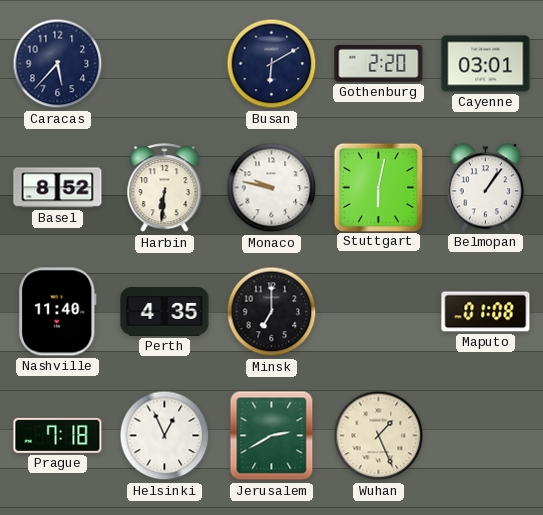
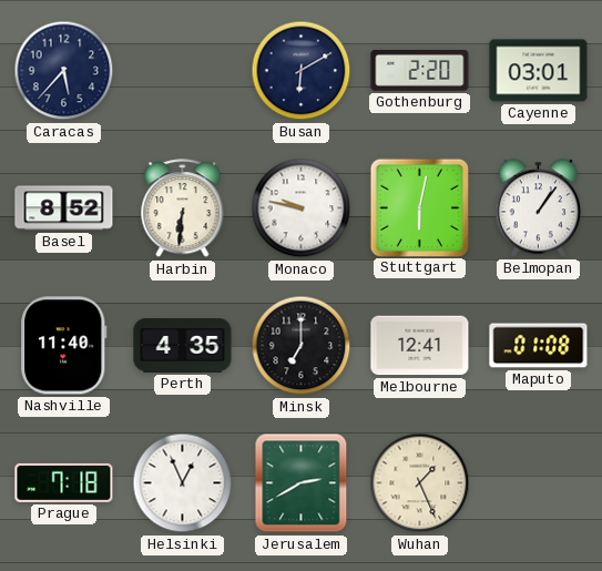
Melbourne: none -> 12:41
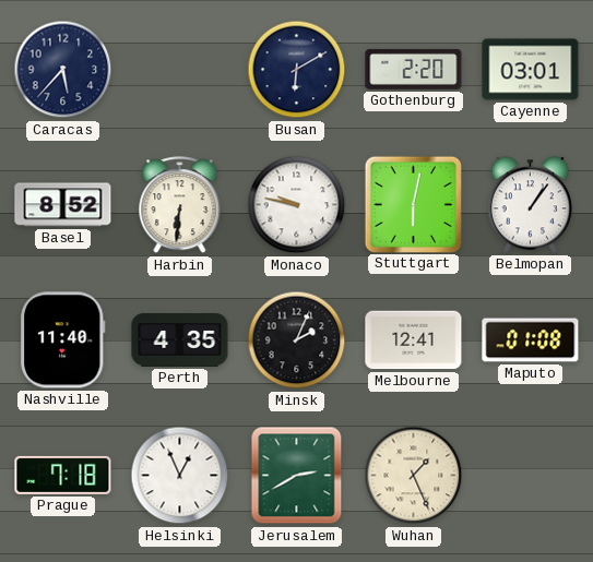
Minsk: 7:00 -> 2:04
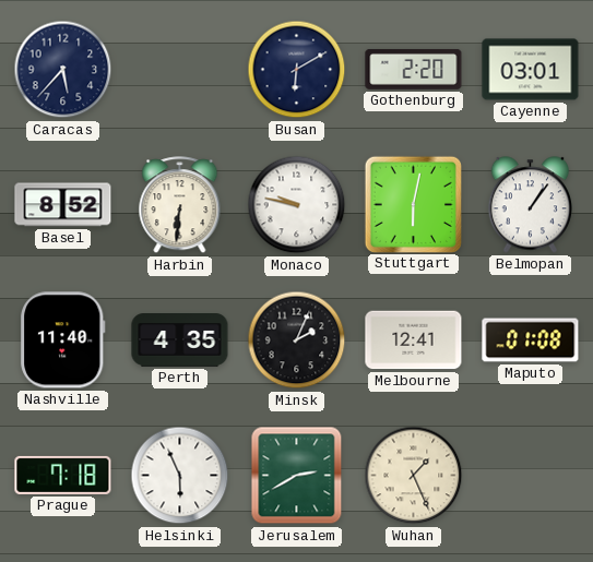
Helsinki: 12:56 -> 5:56
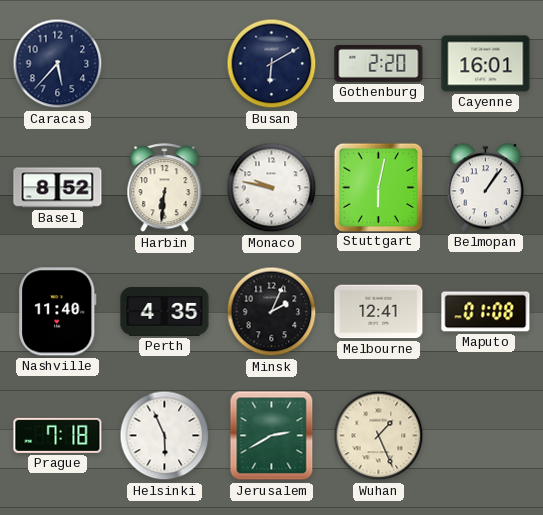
Cayenne: 03:01 -> 16:01
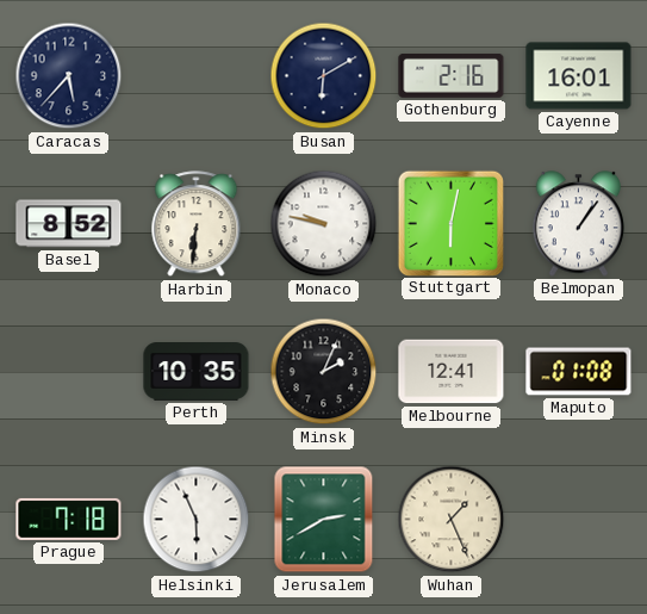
Gothenburg: 2:20 -> 2:16
Nashville: 11:40 -> none
Perth: 4:35 -> 10:35
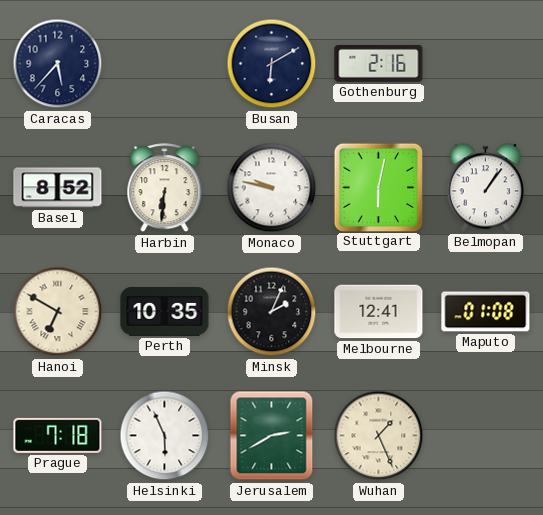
Cayenne: 16:01 -> none
Hanoi: none -> 6:50
